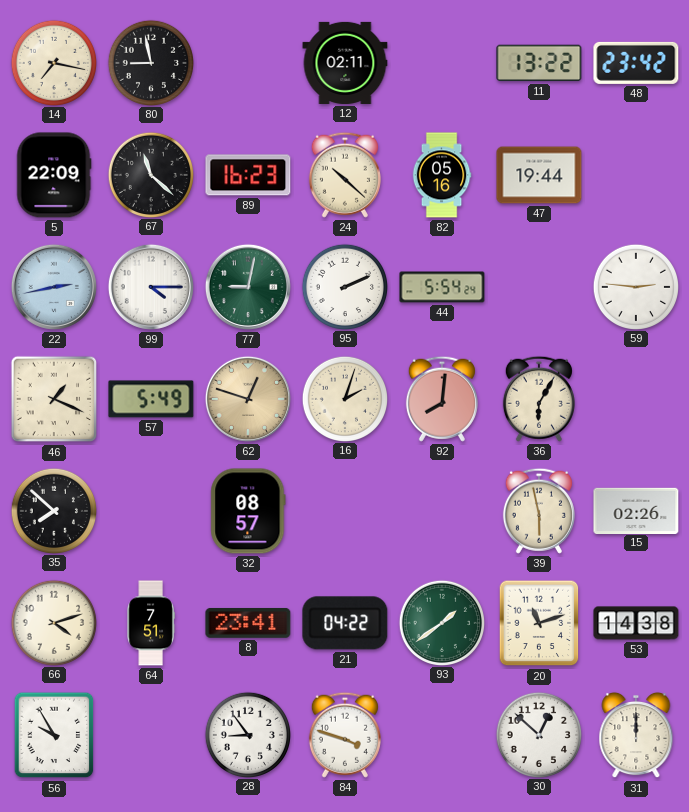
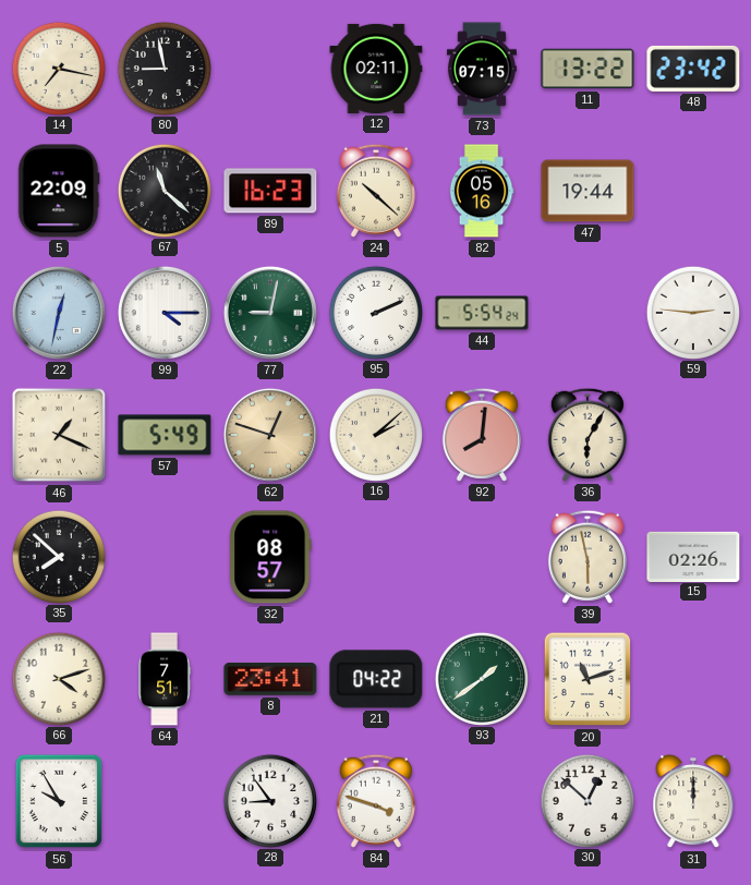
73: none -> 07:15
22: 2:43 -> 12:32
16: 2:03 -> 2:08
53: 14:38 -> none
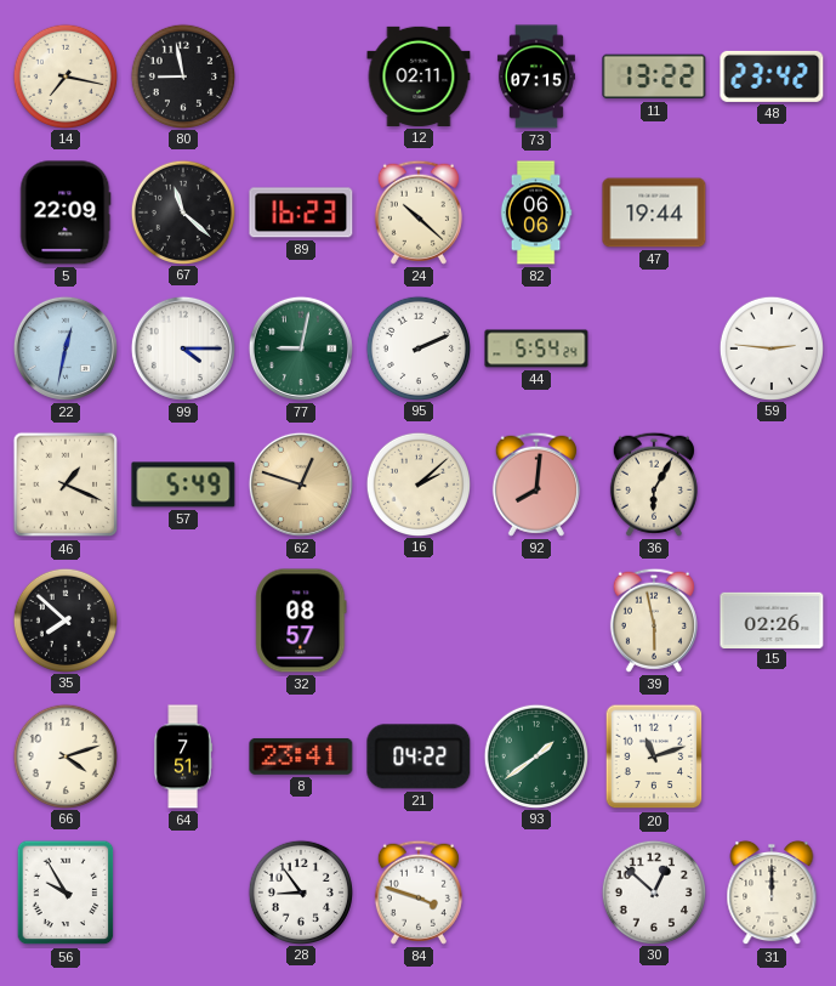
82: 05:16 -> 06:06
